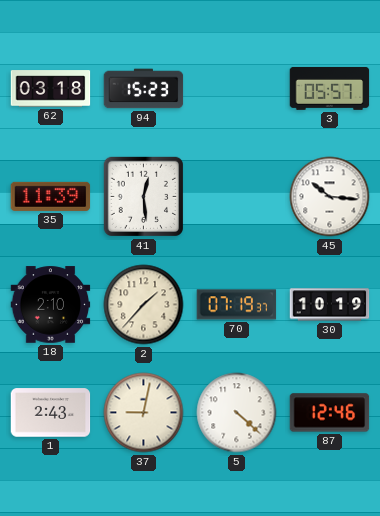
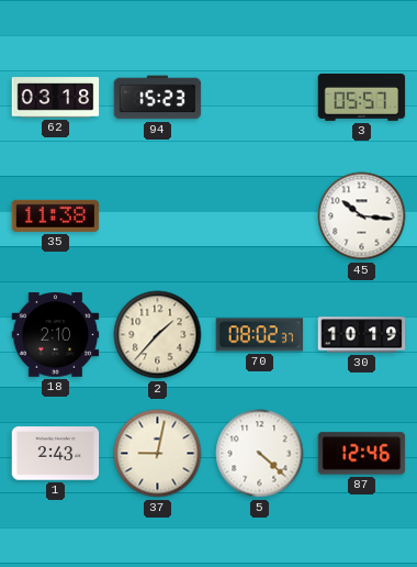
35: 11:39 -> 11:38
41: 12:29 -> none
70: 07:19 -> 08:02
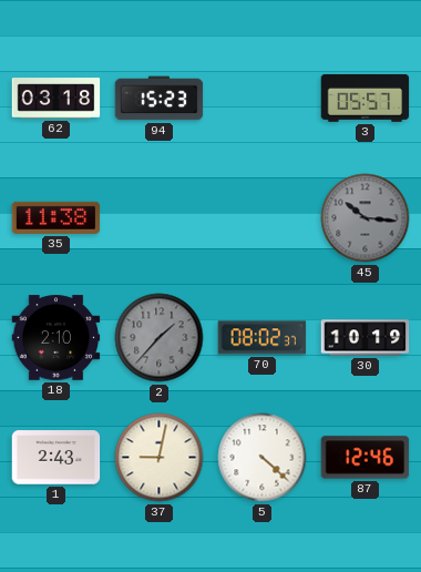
45 dial: white -> grey
2 dial: cream -> grey
